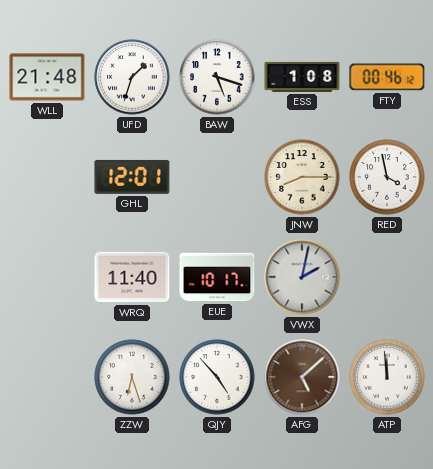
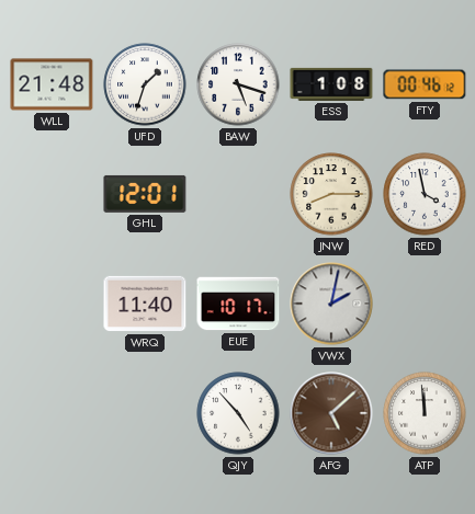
ZZW: 6:27 -> none
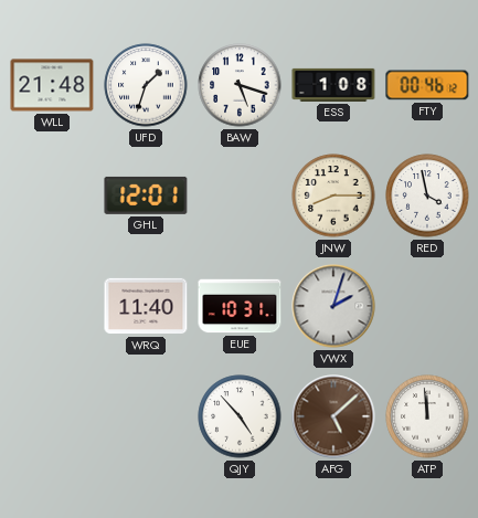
EUE: 10:17 -> 10:31
VWX: 2:02 -> 2:03
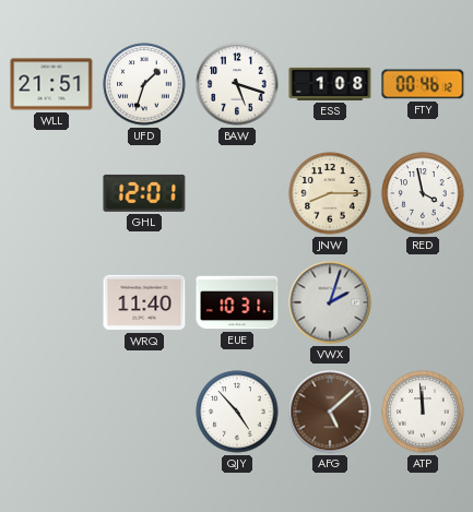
WLL: 21:48 -> 21:51
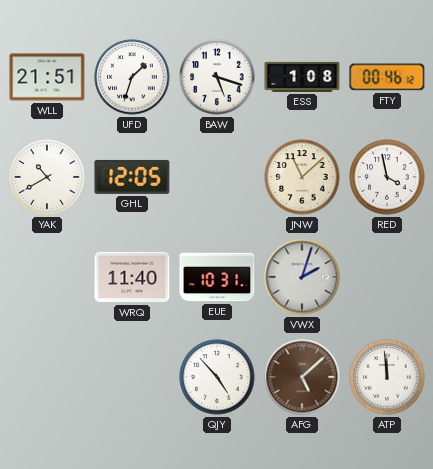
YAK: none -> 10:40
GHL: 12:01 -> 12:05
JNW: 8:15 -> 11:08
